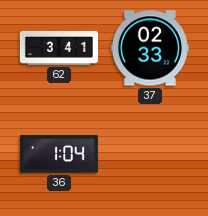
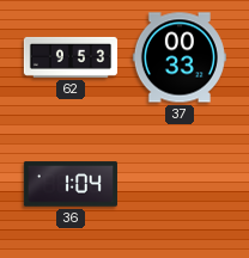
62: 3:41 -> 9:53
37: 02:33 -> 00:33
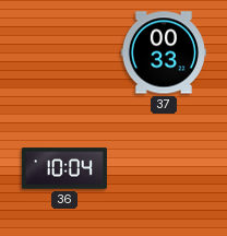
62: 9:53 -> none
36: 1:04 -> 10:04
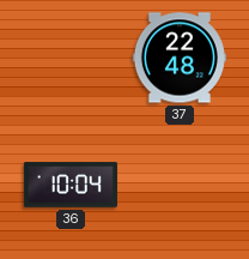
37: 00:33 -> 22:48
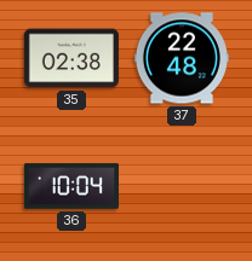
35: none -> 02:38
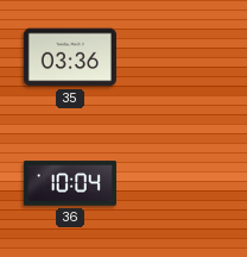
35: 02:38 -> 03:36
37: 22:48 -> none
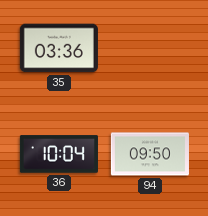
94: none -> 09:50
